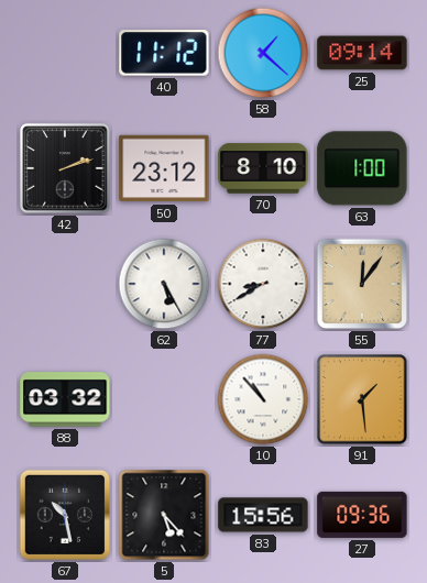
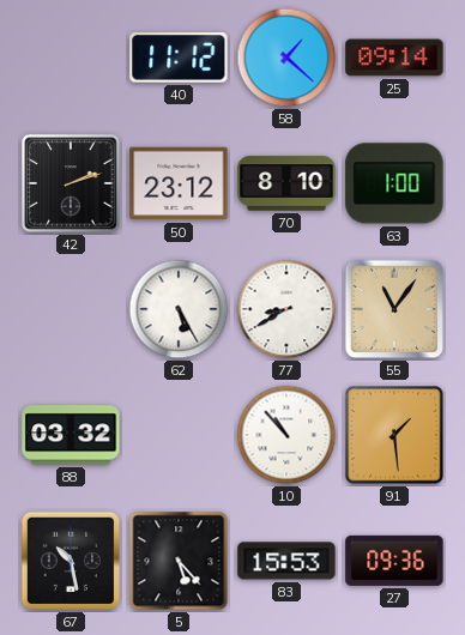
55: 12:06 -> 11:06
83: 15:56 -> 15:53
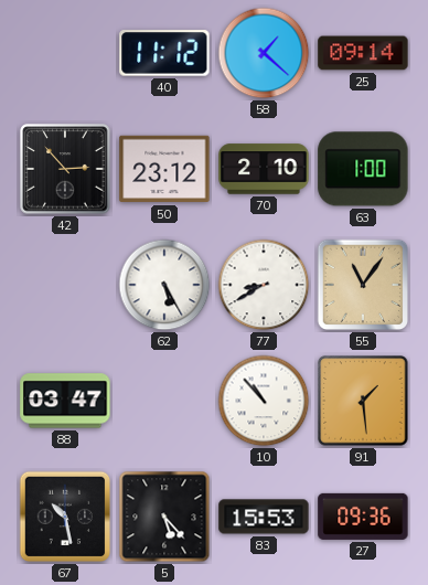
42: 2:12 -> 2:53
70: 8:10 -> 2:10
88: 03:32 -> 03:47
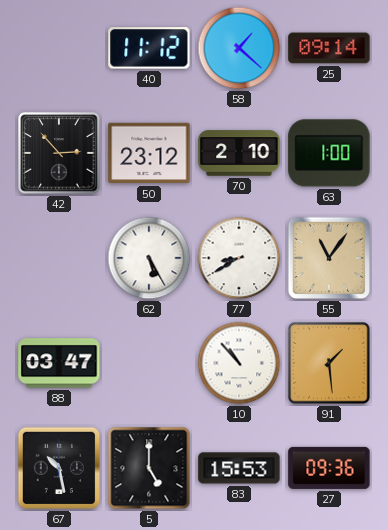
5: 5:23 -> 5:00
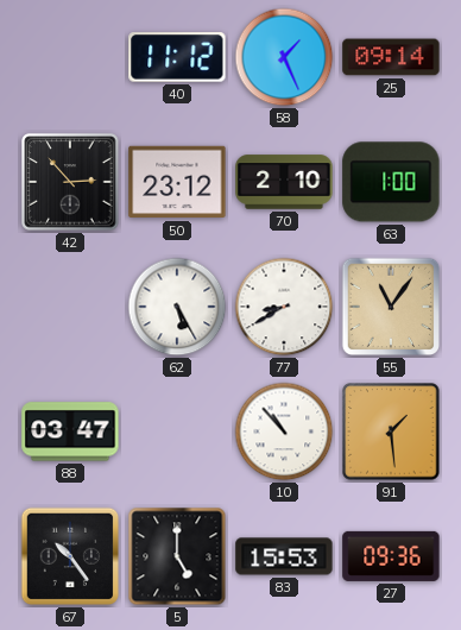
58: 1:22 -> 1:26
67: 10:28 -> 10:24
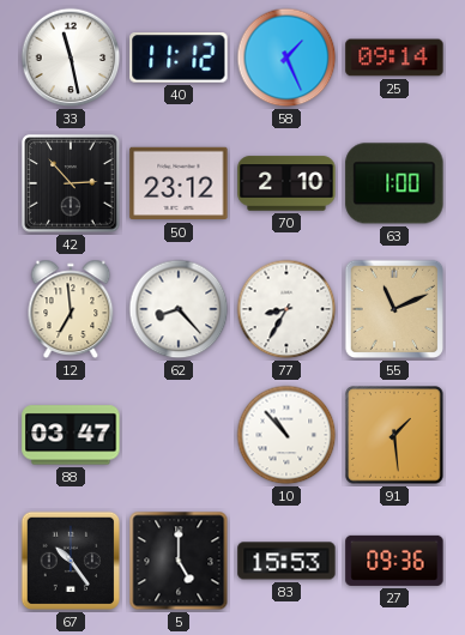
33: none -> 11:28
12: none -> 6:59
62: 5:25 -> 8:23
77: 8:40 -> 8:35
55: 11:06 -> 11:11
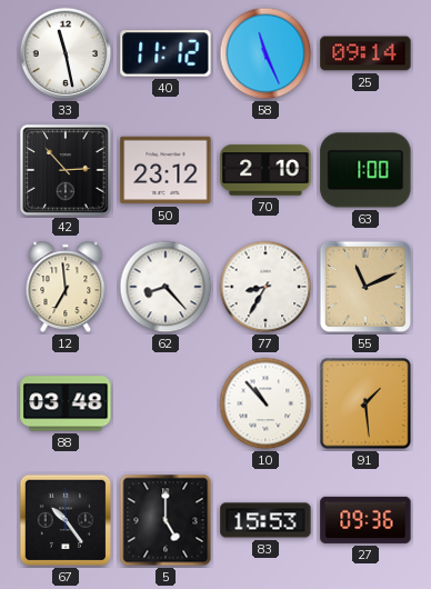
58: 1:26 -> 11:26
88: 03:47 -> 03:48
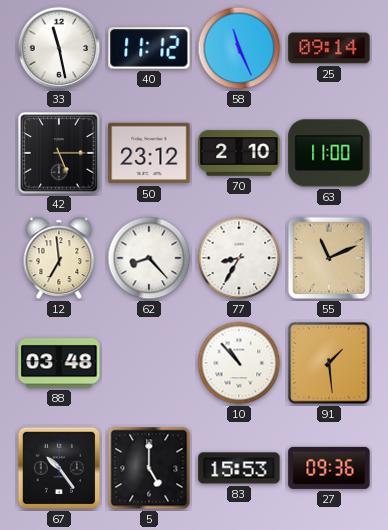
42: 2:53 -> 5:15
63: 1:00 -> 11:00
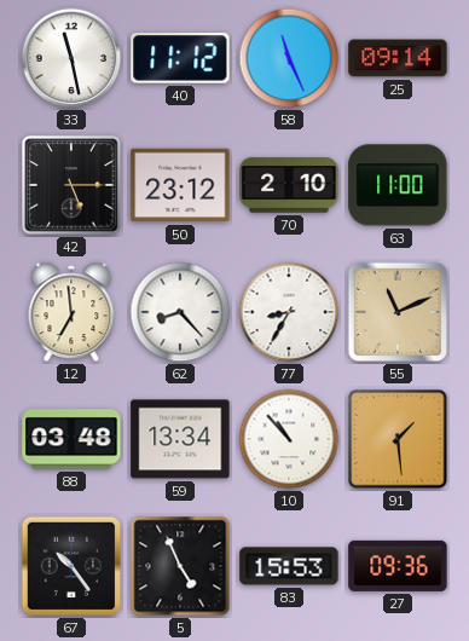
59: none -> 13:34
5: 5:00 -> 4:56
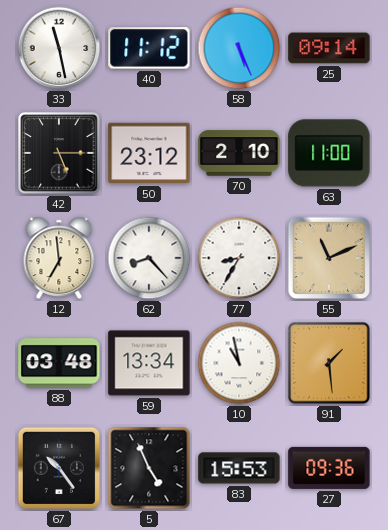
58: 11:26 -> 5:26
10: 10:53 -> 10:58
